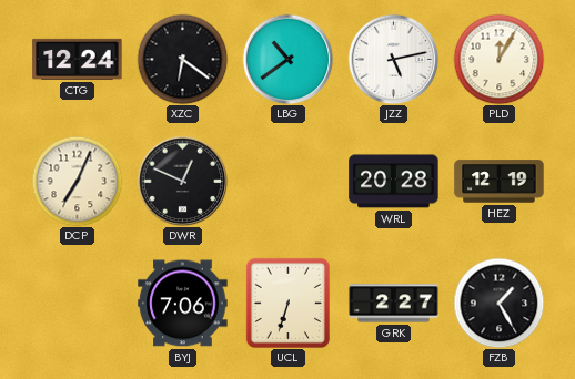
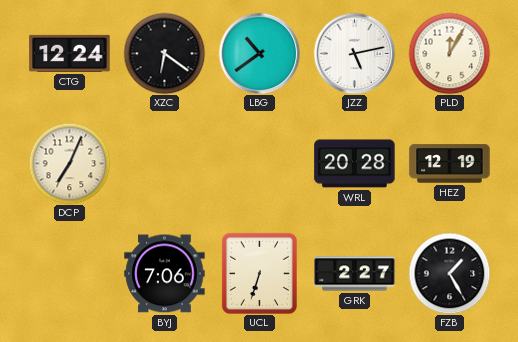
DWR: 12:49 -> none
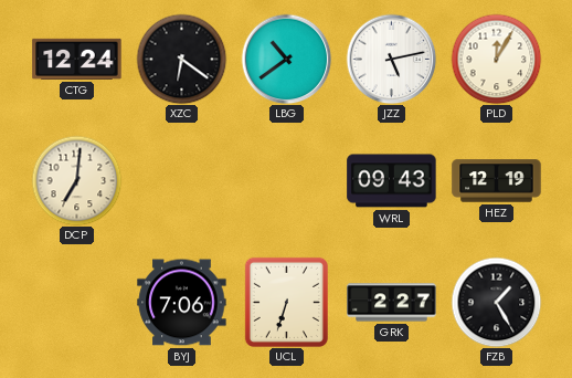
DCP: 7:04 -> 7:01
WRL: 20:28 -> 09:43
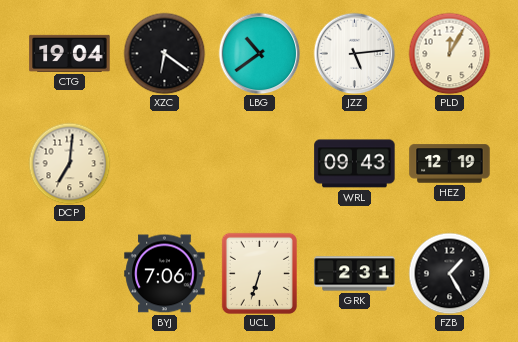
CTG: 12:24 -> 19:04
JZZ: 5:13 -> 5:14
GRK: 2:27 -> 2:31
